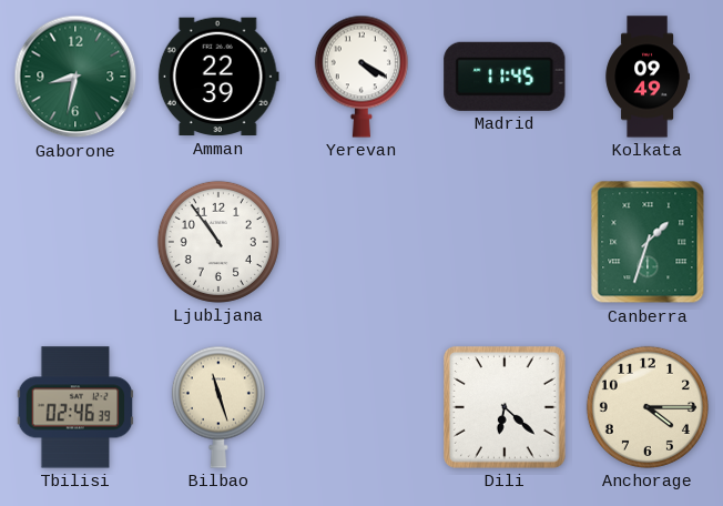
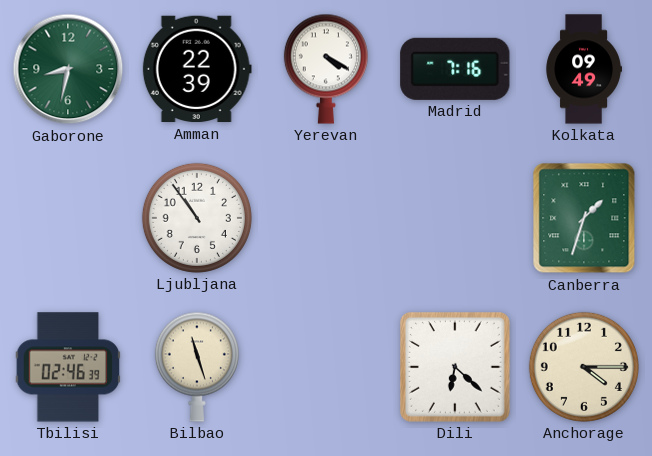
Madrid: 11:45 -> 7:16
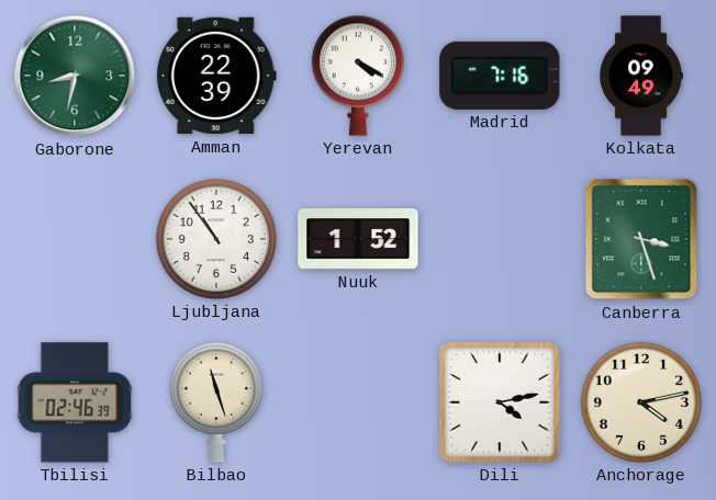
Nuuk: none -> 1:52
Canberra: 1:33 -> 3:27
Dili: 6:22 -> 4:13
Anchorage: 4:15 -> 4:13
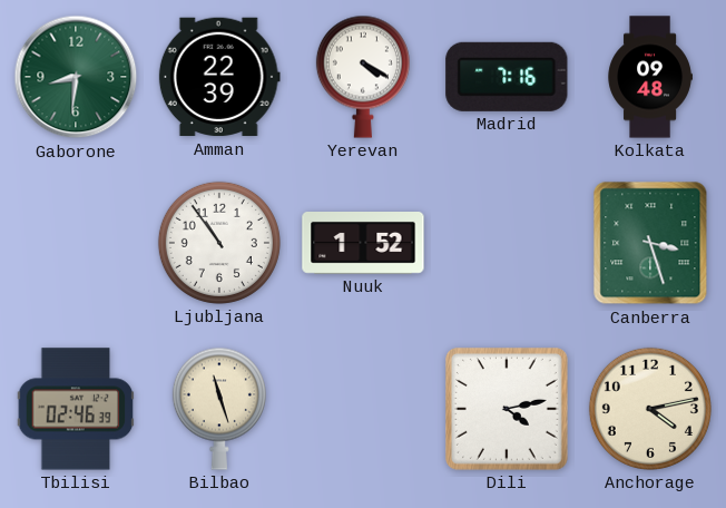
Gaborone: 8:32 -> 8:31
Kolkata: 09:49 -> 09:48
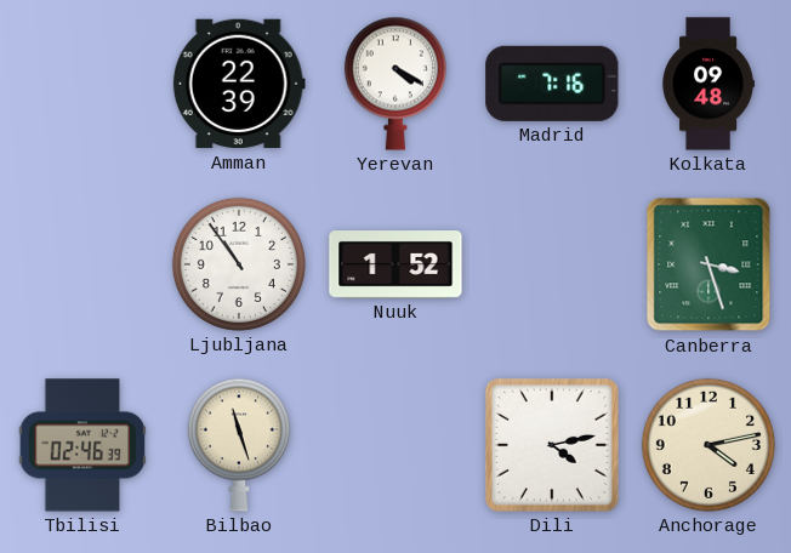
Gaborone: 8:31 -> none
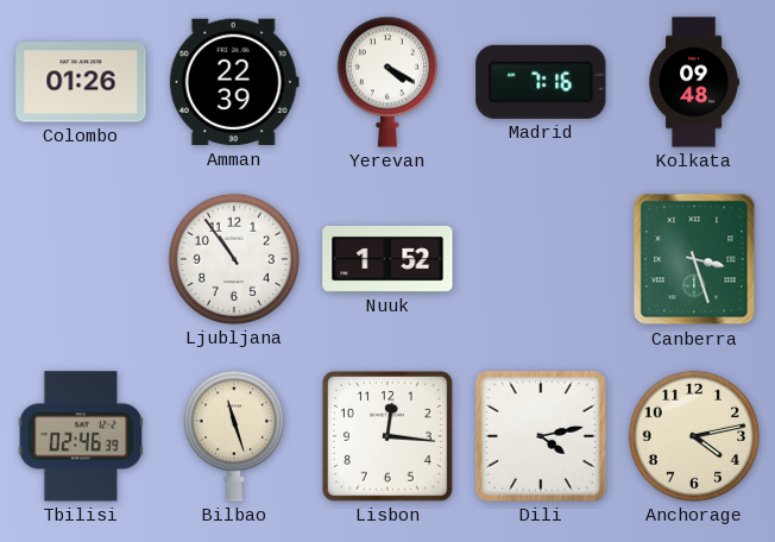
Colombo: none -> 01:26
Lisbon: none -> 12:16
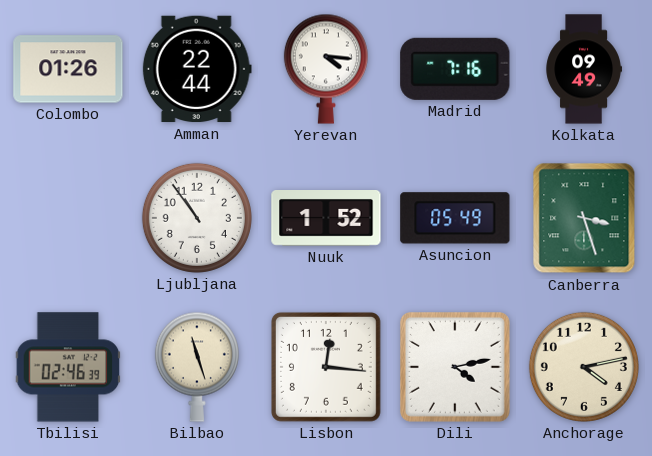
Amman: 22:39 -> 22:44
Yerevan: 4:20 -> 4:16
Kolkata: 09:48 -> 09:49
Asuncion: none -> 05:49
